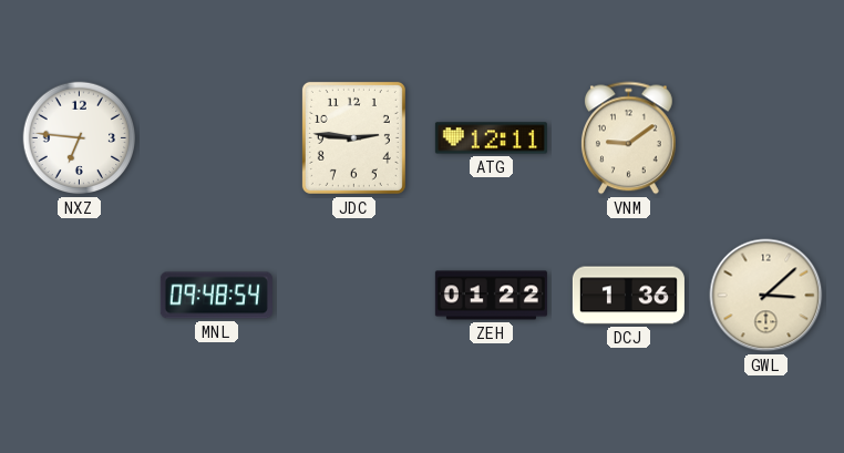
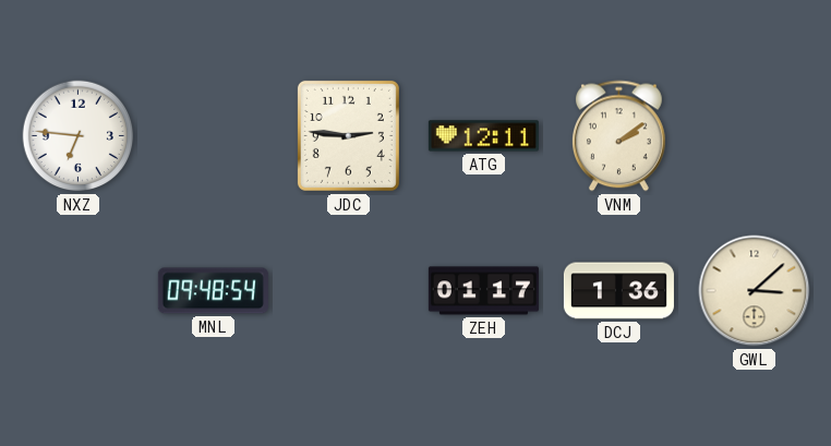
VNM: 9:09 -> 2:09
ZEH: 01:22 -> 01:17
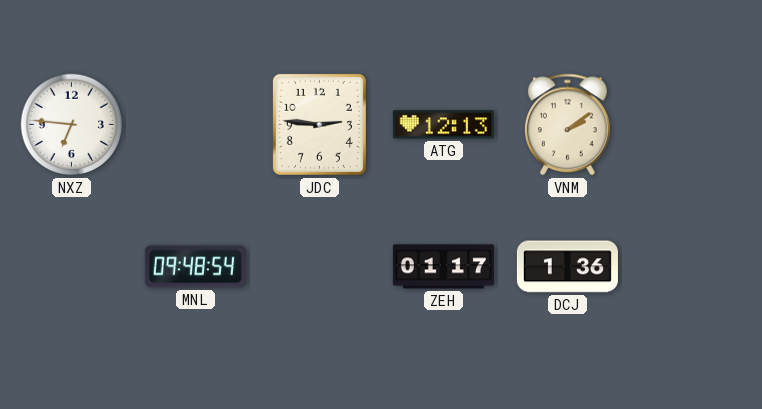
ATG: 12:11 -> 12:13
GWL: 3:08 -> none
